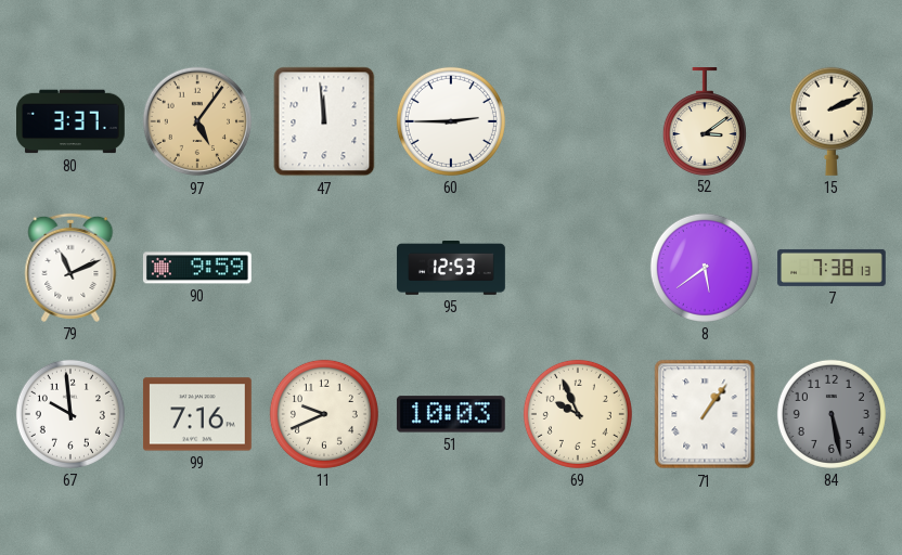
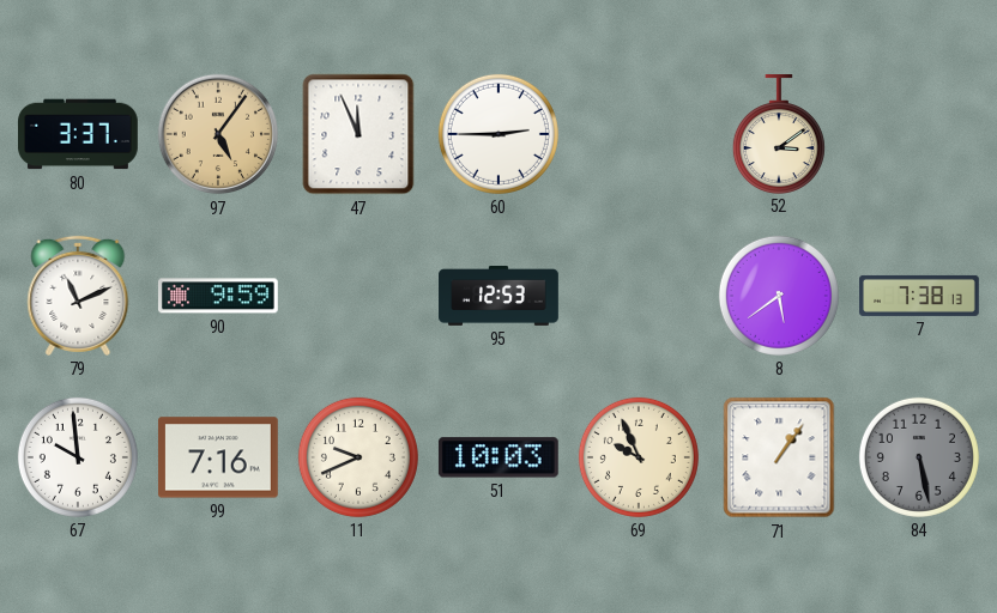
47: 11:59 -> 11:56
15: 2:11 -> none
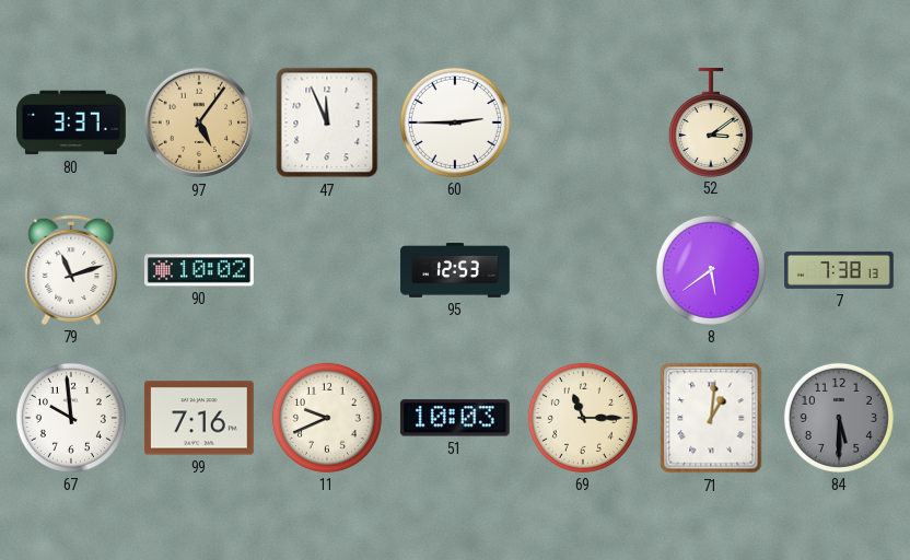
79: 11:11 -> 11:12
90: 9:59 -> 10:02
69: 9:56 -> 11:15
71: 1:06 -> 1:01
84: 5:28 -> 5:30
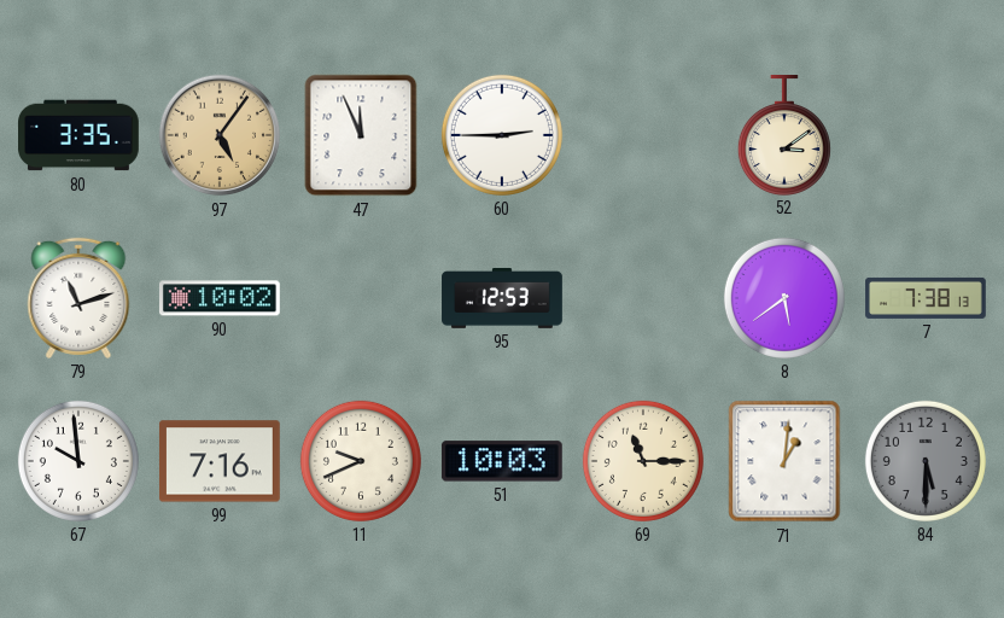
80: 3:37 -> 3:35
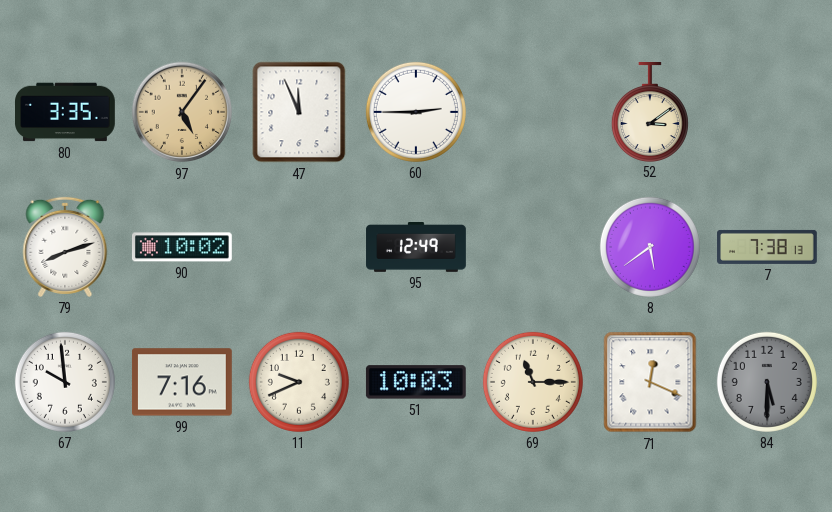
79: 11:12 -> 8:12
95: 12:53 -> 12:49
71: 1:01 -> 12:19
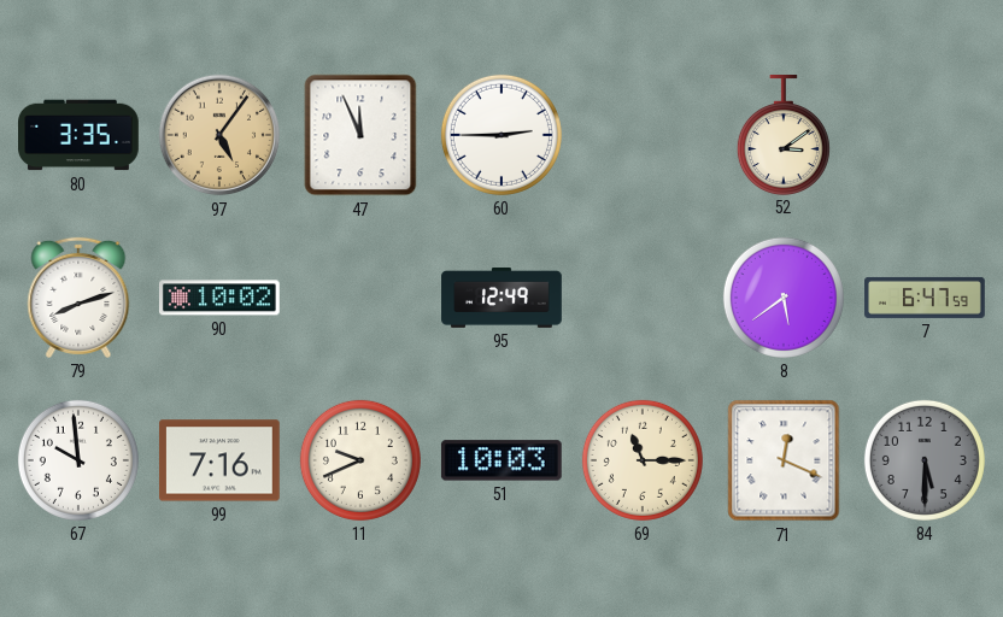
7: 7:38 -> 6:47
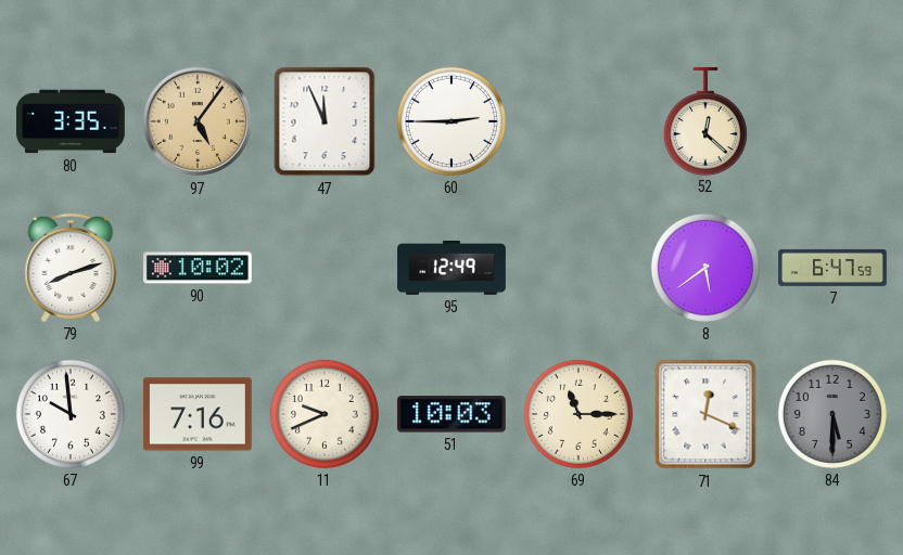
52: 3:09 -> 12:22
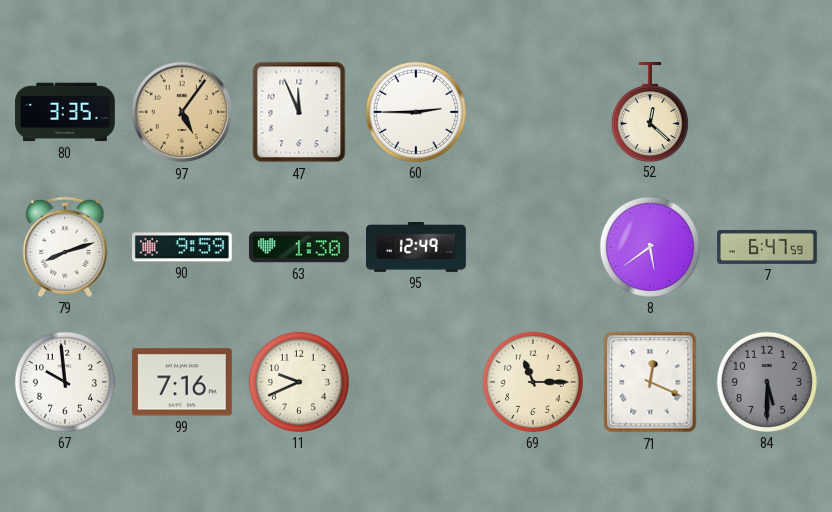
90: 10:02 -> 9:59
63: none -> 1:30
51: 10:03 -> none
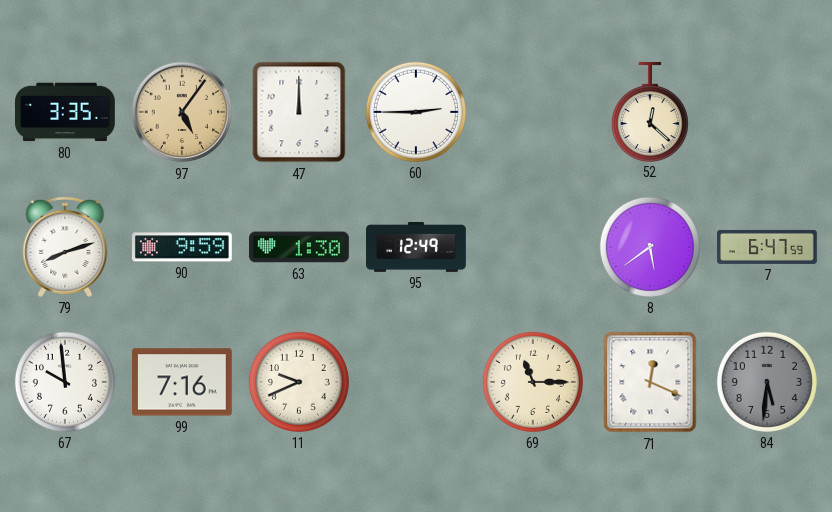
47: 11:56 -> 12:00
84: 5:30 -> 5:31
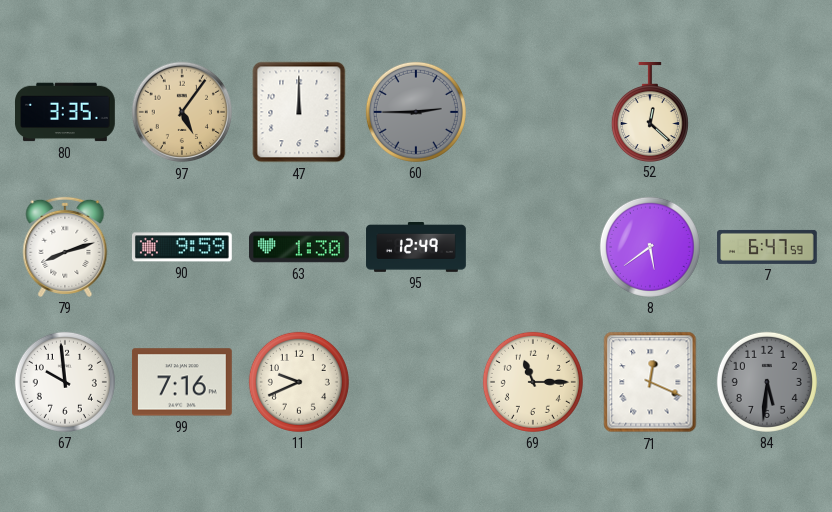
60 dial: white -> grey
